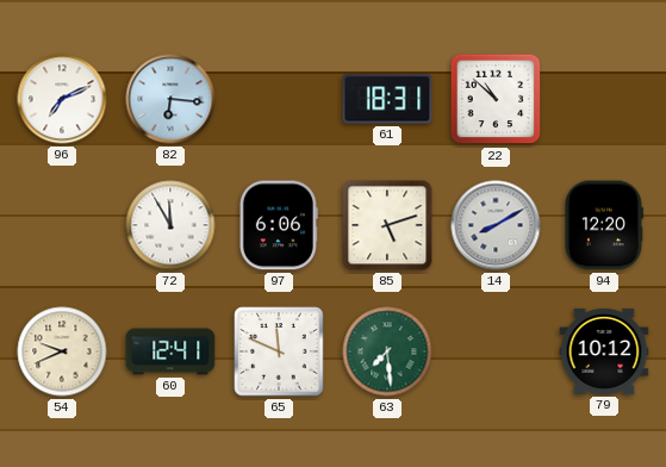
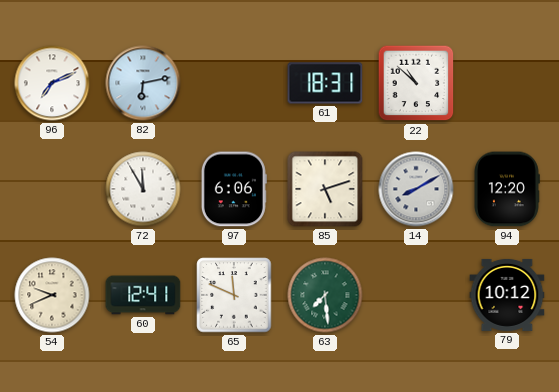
82: 6:16 -> 6:13
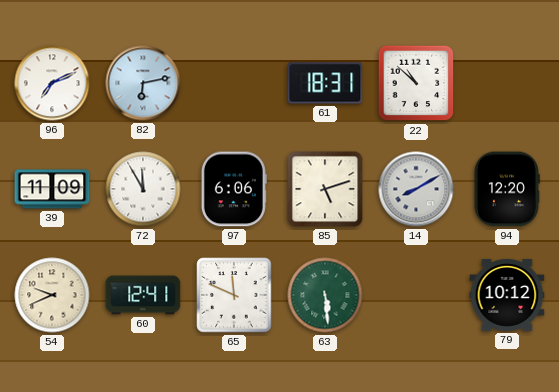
39: none -> 11:09
63: 7:29 -> 5:29
